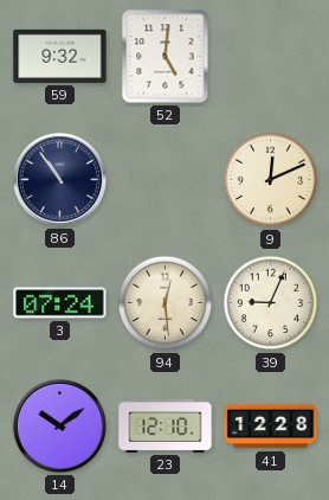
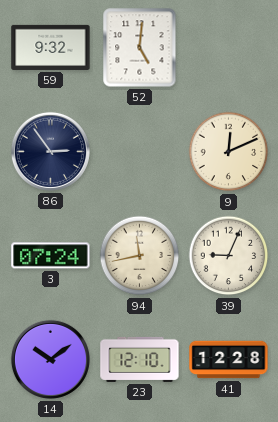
86: 10:54 -> 2:54
94: 12:29 -> 11:43
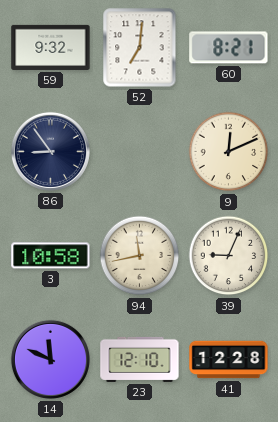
52: 5:01 -> 7:01
60: none -> 8:21
86: 2:54 -> 8:54
3: 07:24 -> 10:58
14: 10:09 -> 11:49
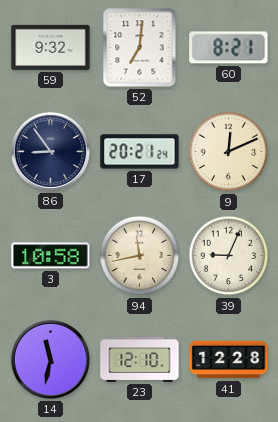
17: none -> 20:21
14: 11:49 -> 11:32
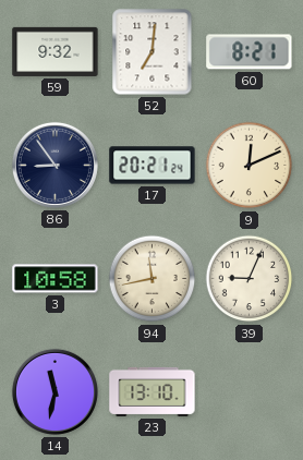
23: 12:10 -> 13:10
41: 12:28 -> none
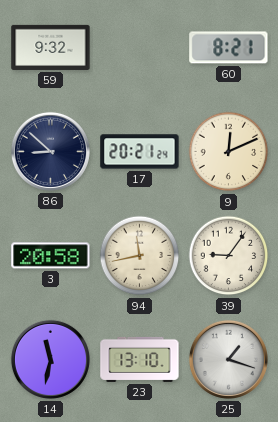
52: 7:01 -> none
86: 8:54 -> 8:52
3: 10:58 -> 20:58
39: 9:04 -> 9:06
25: none -> 1:18
